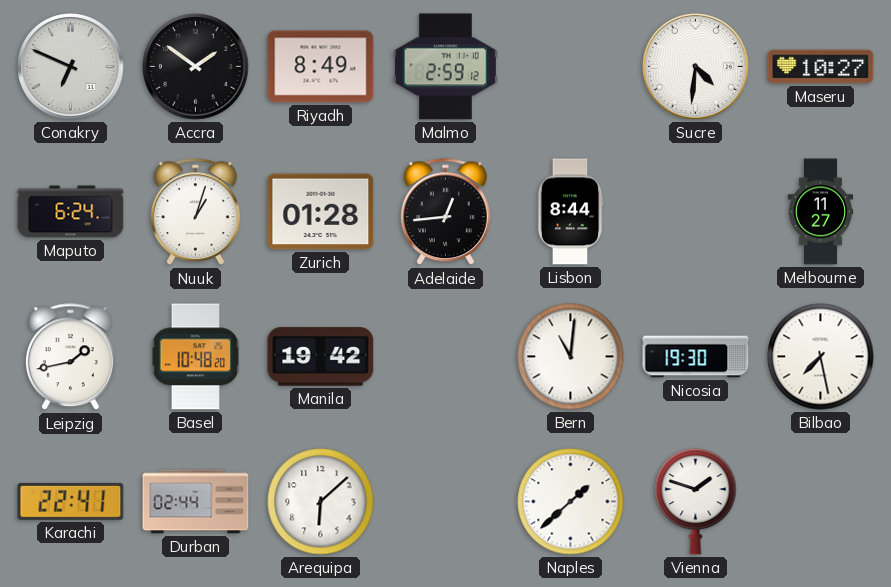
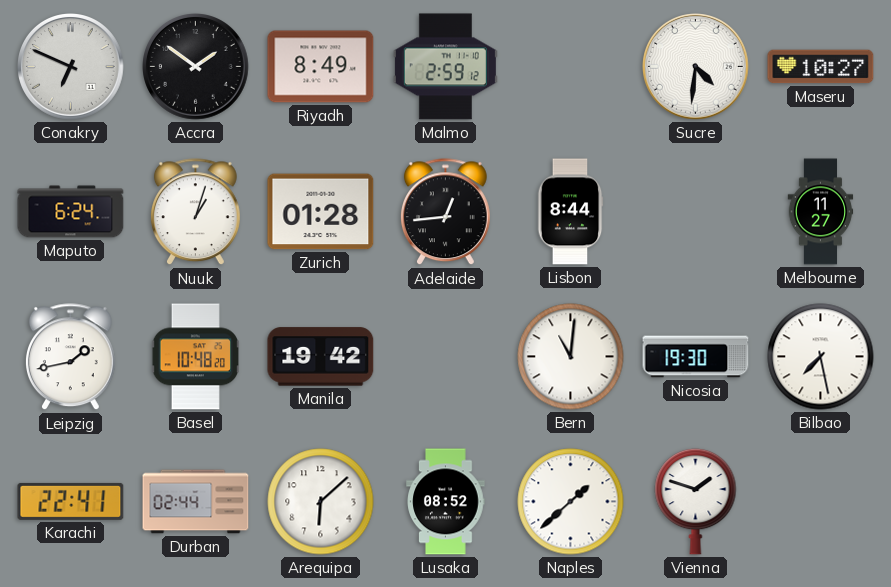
Lusaka: none -> 08:52
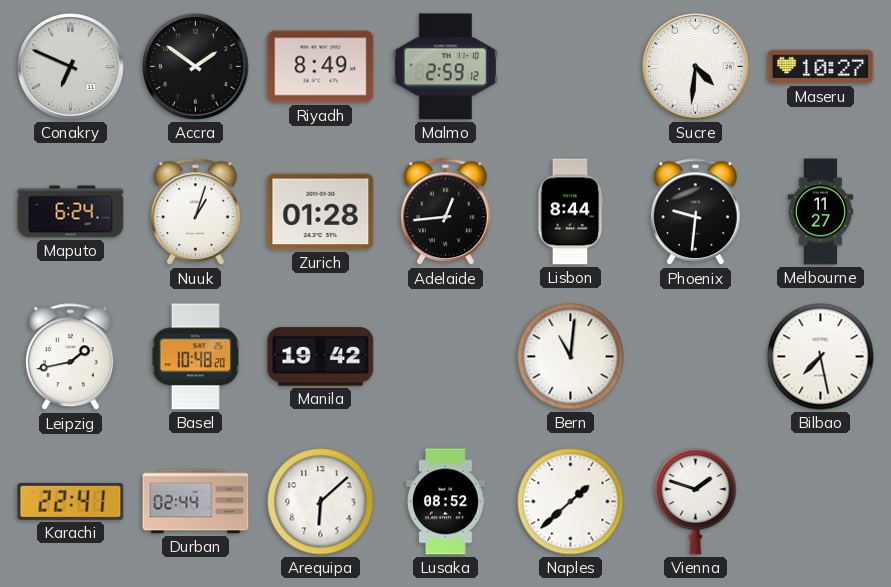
Phoenix: none -> 9:31
Nicosia: 19:30 -> none
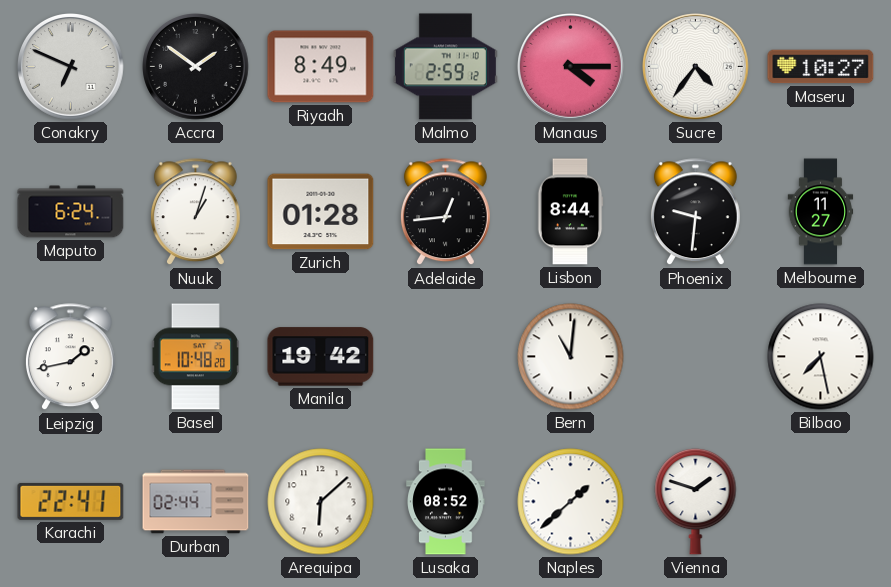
Manaus: none -> 4:15
Sucre: 4:31 -> 4:36
